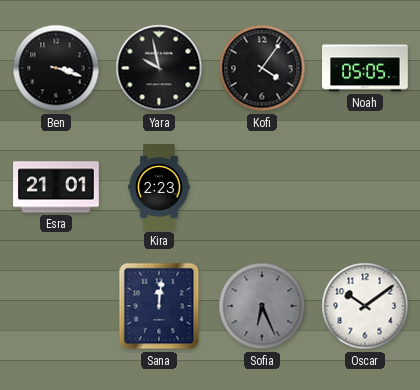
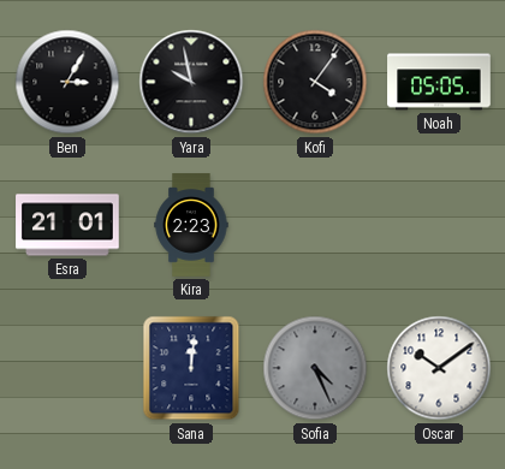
Ben: 3:18 -> 3:05
Sofia: 6:26 -> 4:26
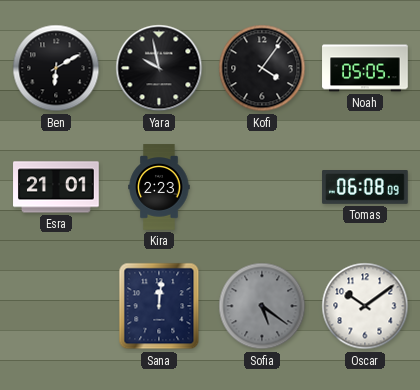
Ben: 3:05 -> 6:10
Tomas: none -> 06:08
Sofia: 4:26 -> 5:21
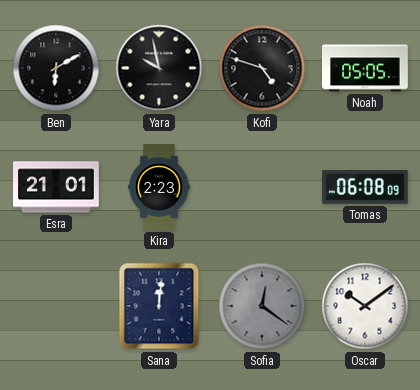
Kofi: 4:06 -> 4:48
Sofia: 5:21 -> 12:21
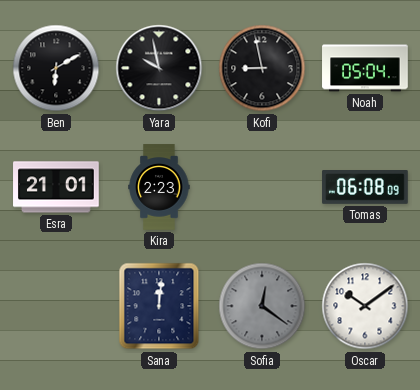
Kofi: 4:48 -> 8:58
Noah: 05:05 -> 05:04
